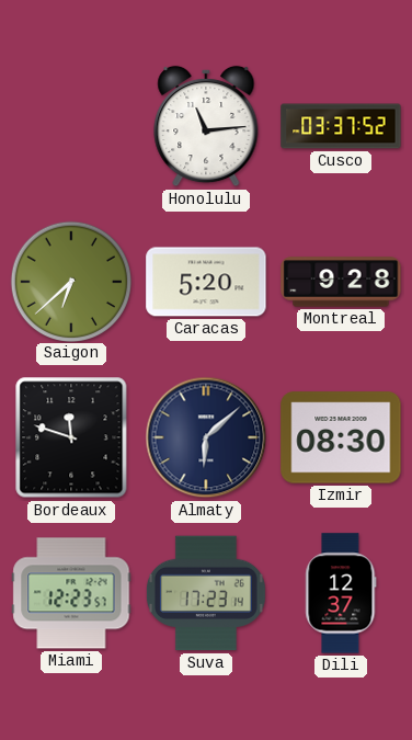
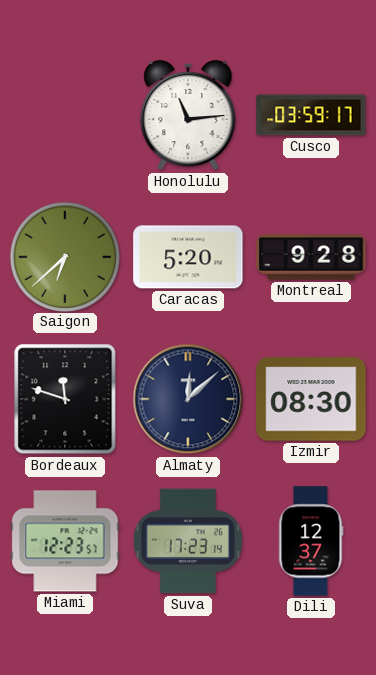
Cusco: 03:37 -> 03:59
Almaty: 6:08 -> 12:08
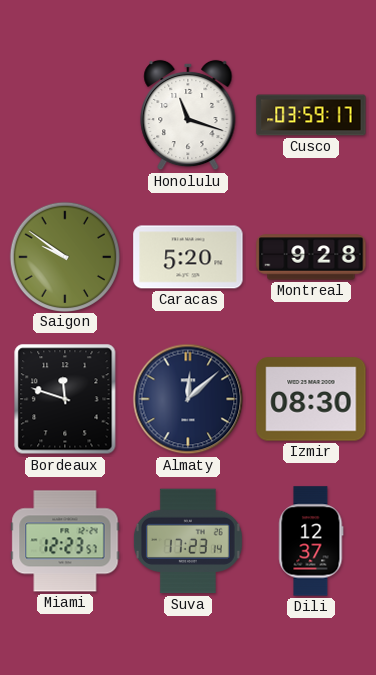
Honolulu: 11:14 -> 11:18
Saigon: 6:38 -> 9:51
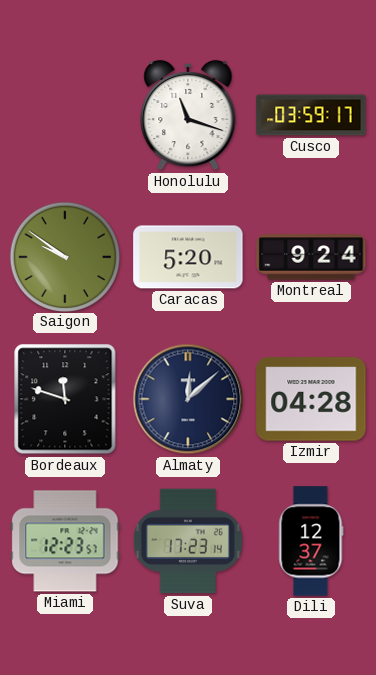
Montreal: 9:28 -> 9:24
Izmir: 08:30 -> 04:28
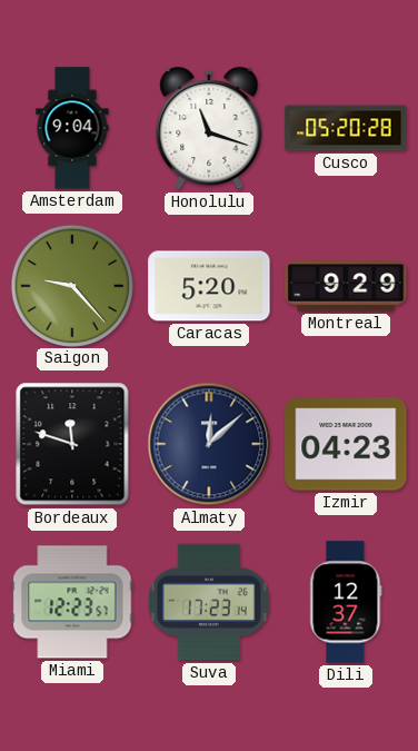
Amsterdam: none -> 9:04
Cusco: 03:59 -> 05:20
Saigon: 9:51 -> 9:23
Montreal: 9:24 -> 9:29
Izmir: 04:28 -> 04:23
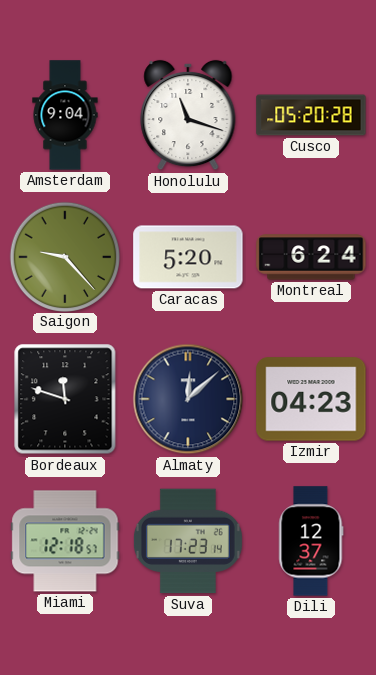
Montreal: 9:29 -> 6:24
Miami: 12:23 -> 12:18
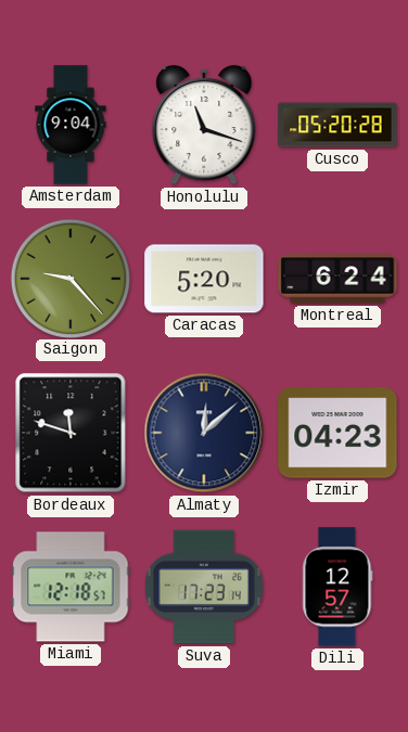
Dili: 12:37 -> 12:57
